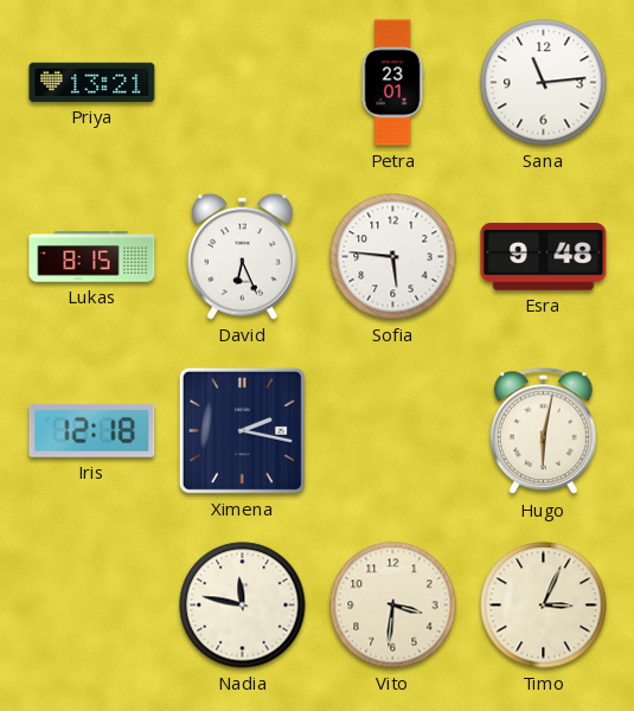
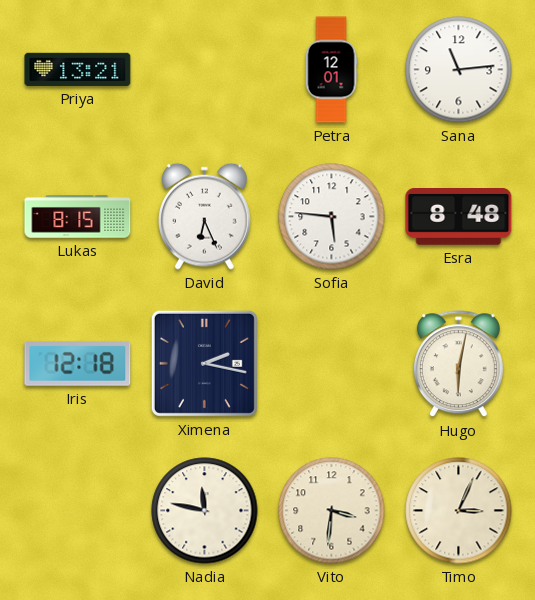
Petra: 23:01 -> 12:01
Esra: 9:48 -> 8:48
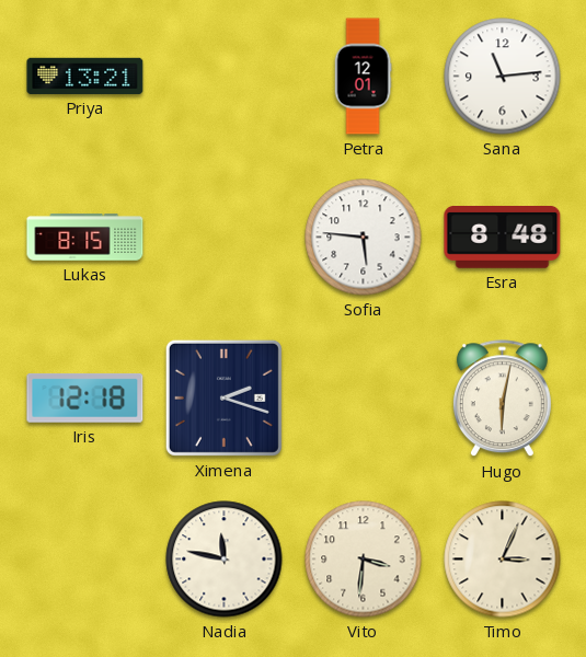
David: 6:26 -> none
Ximena: 2:17 -> 2:18
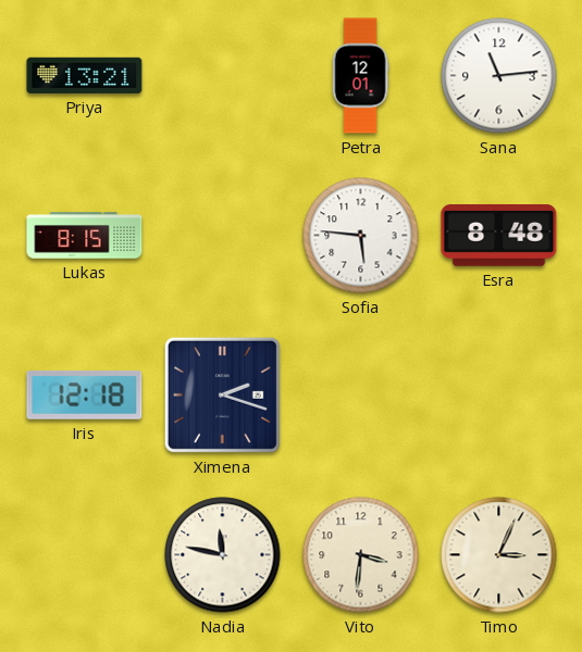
Hugo: 6:02 -> none
